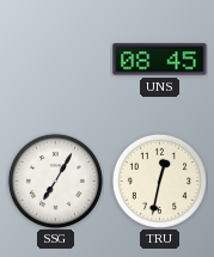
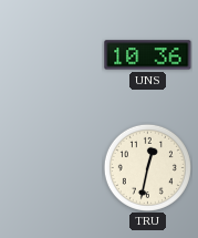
UNS: 08:45 -> 10:36
SSG: 7:05 -> none
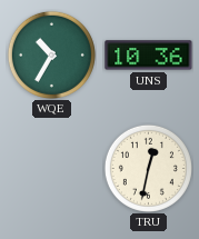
WQE: none -> 10:35
